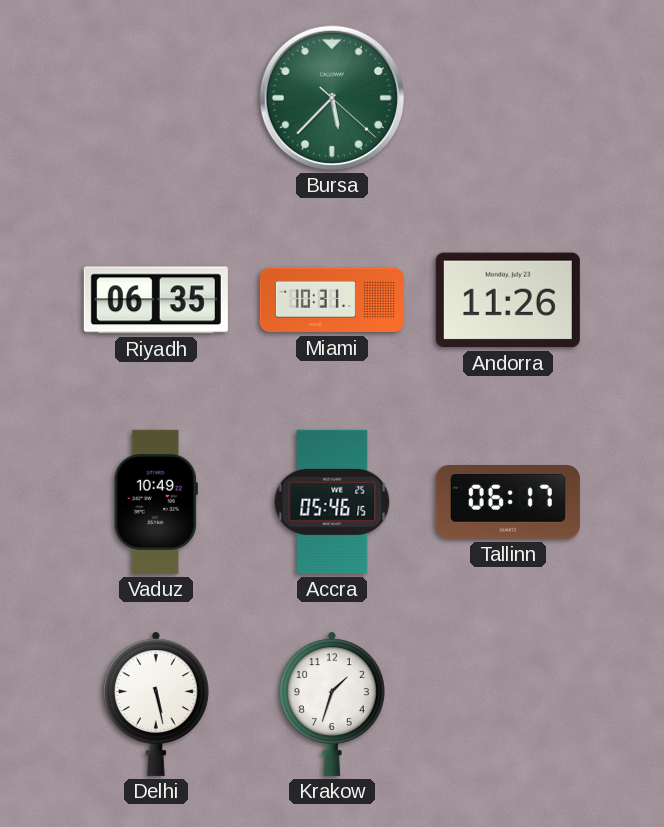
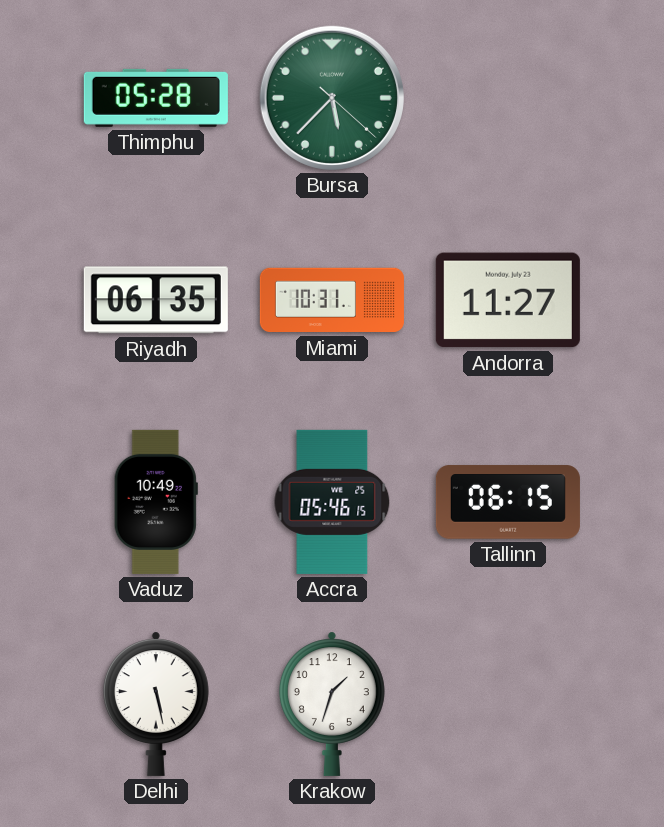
Thimphu: none -> 05:28
Andorra: 11:26 -> 11:27
Tallinn: 06:17 -> 06:15
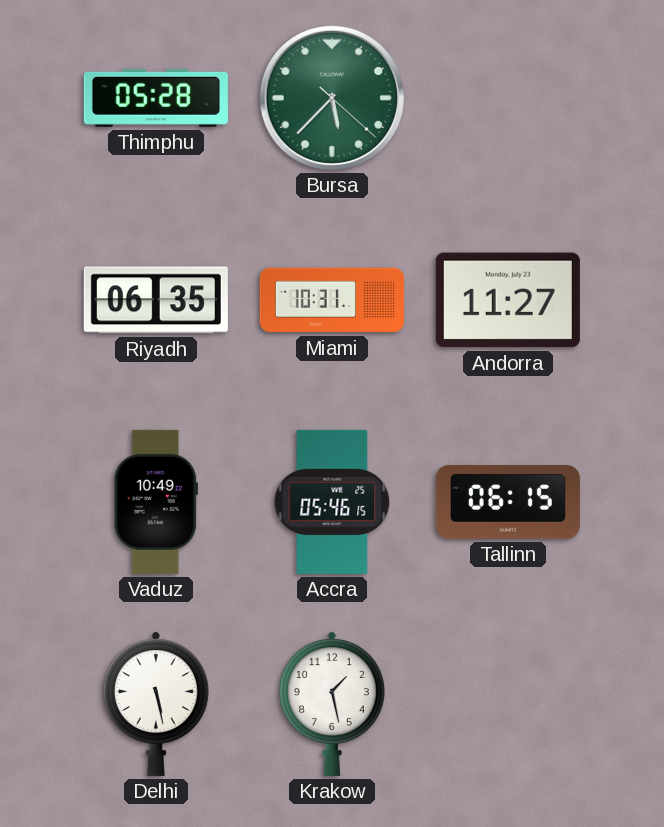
Krakow: 1:33 -> 1:28
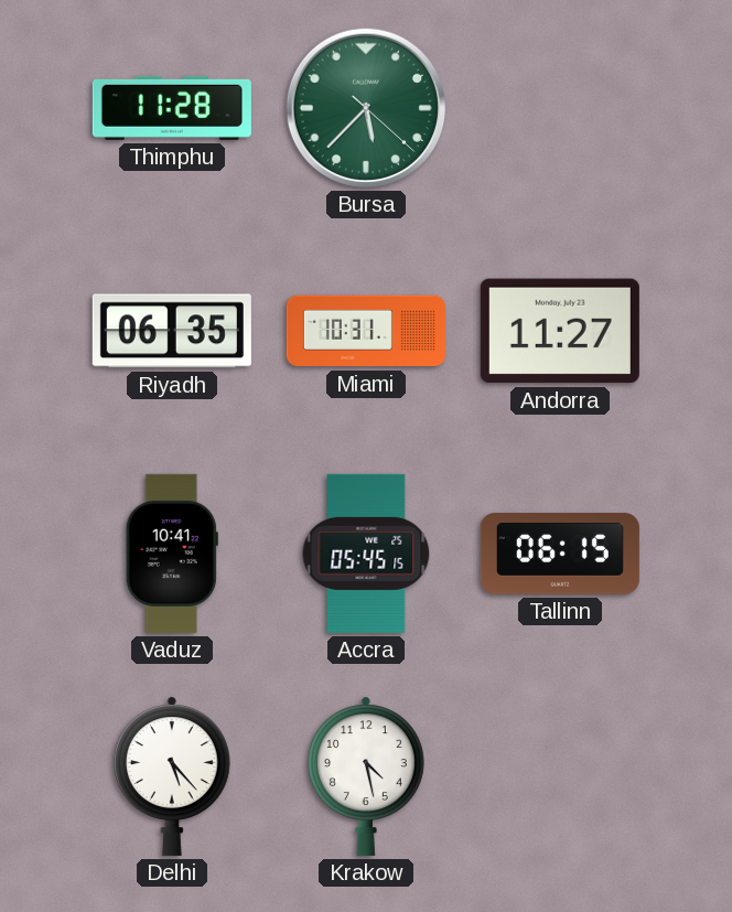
Thimphu: 05:28 -> 11:28
Vaduz: 10:49 -> 10:41
Accra: 05:46 -> 05:45
Delhi: 5:28 -> 5:23
Krakow: 1:28 -> 4:28
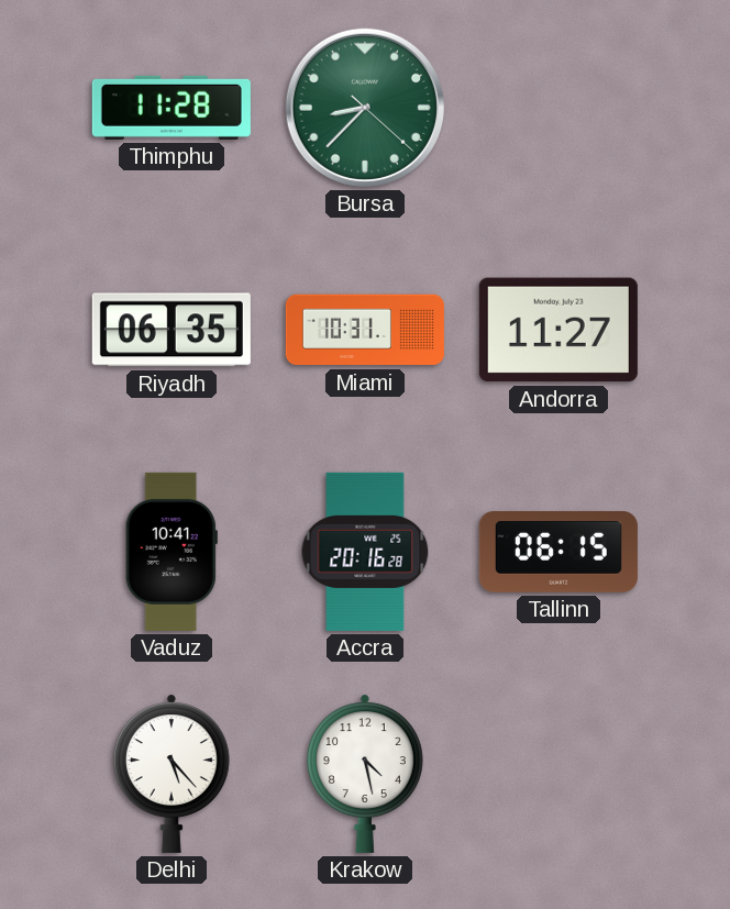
Bursa: 5:37 -> 8:37
Accra: 05:45 -> 20:16
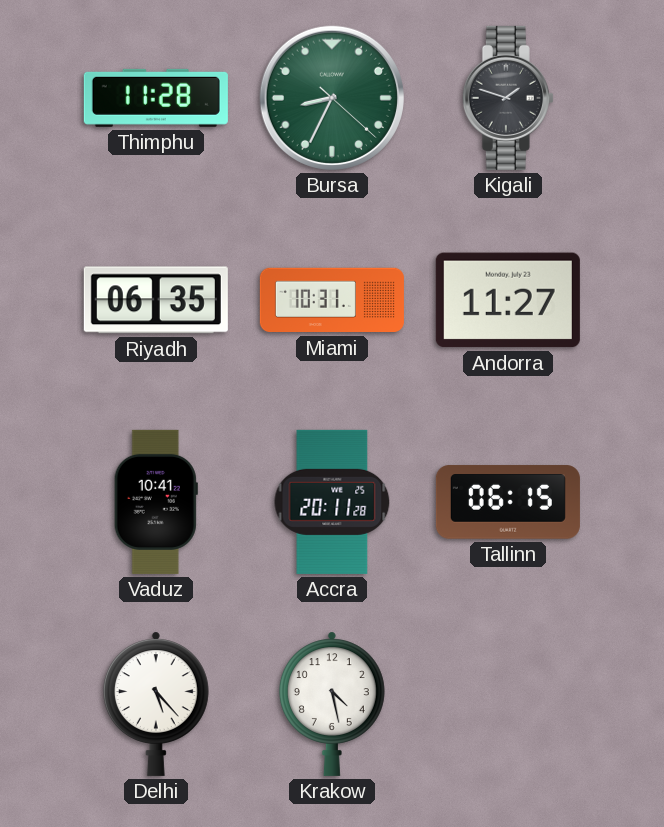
Bursa: 8:37 -> 8:34
Kigali: none -> 1:48
Accra: 20:16 -> 20:11
